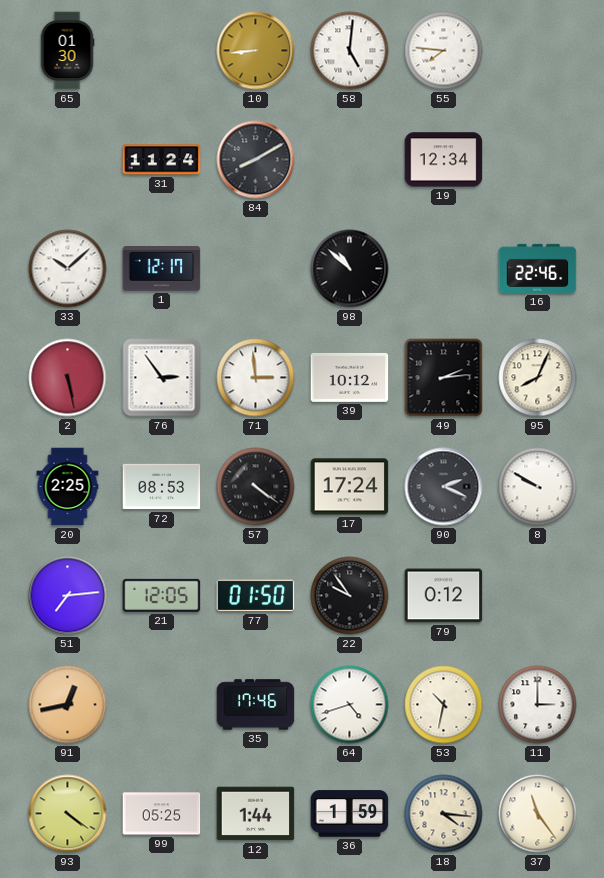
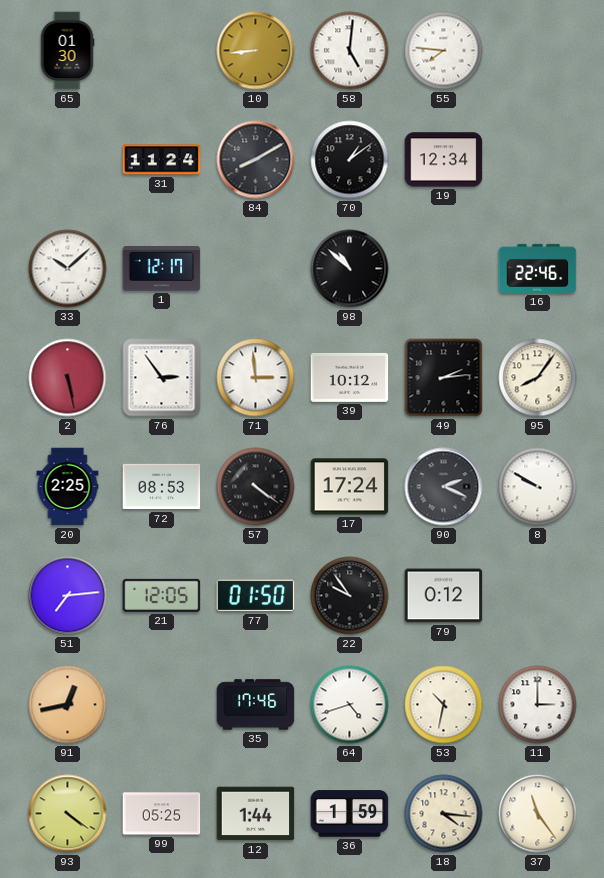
70: none -> 1:09
95: 8:04 -> 8:06
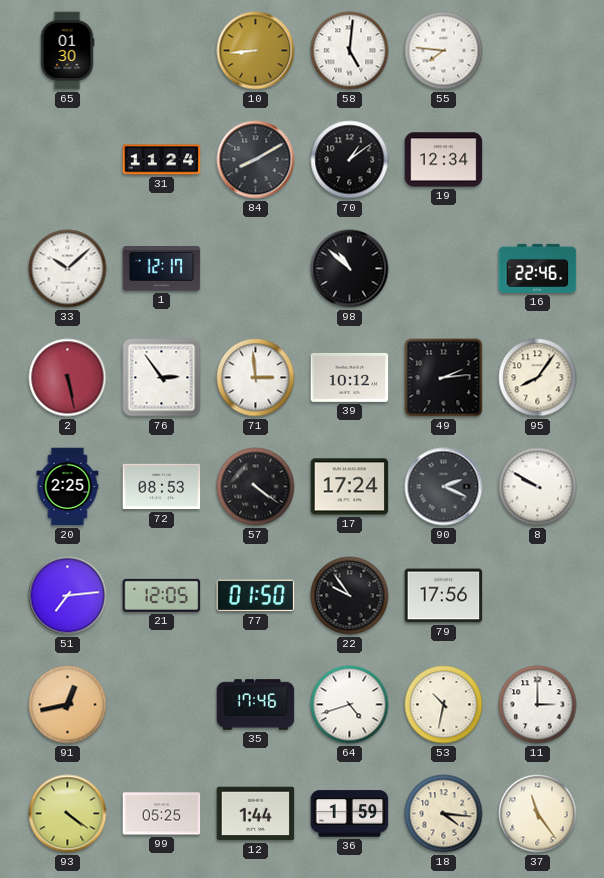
79: 0:12 -> 17:56
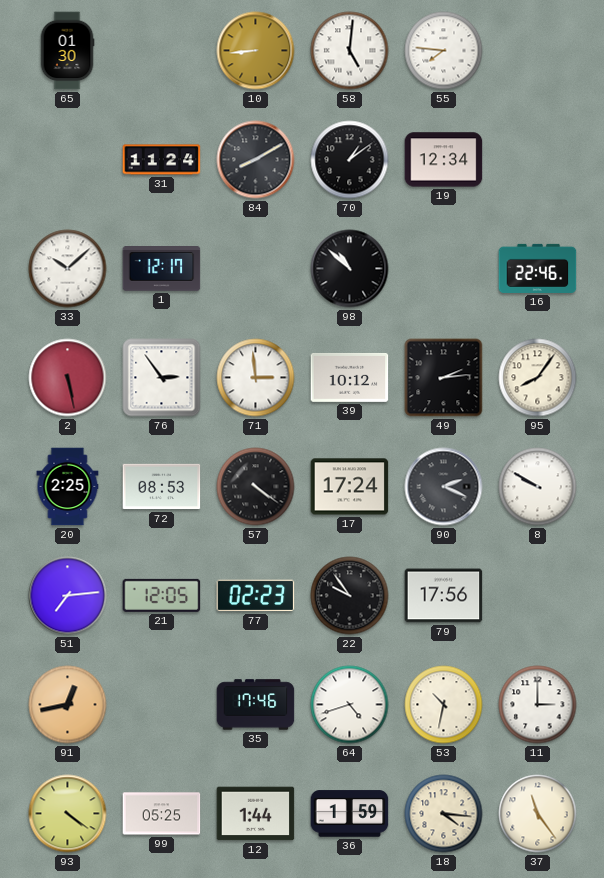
77: 01:50 -> 02:23
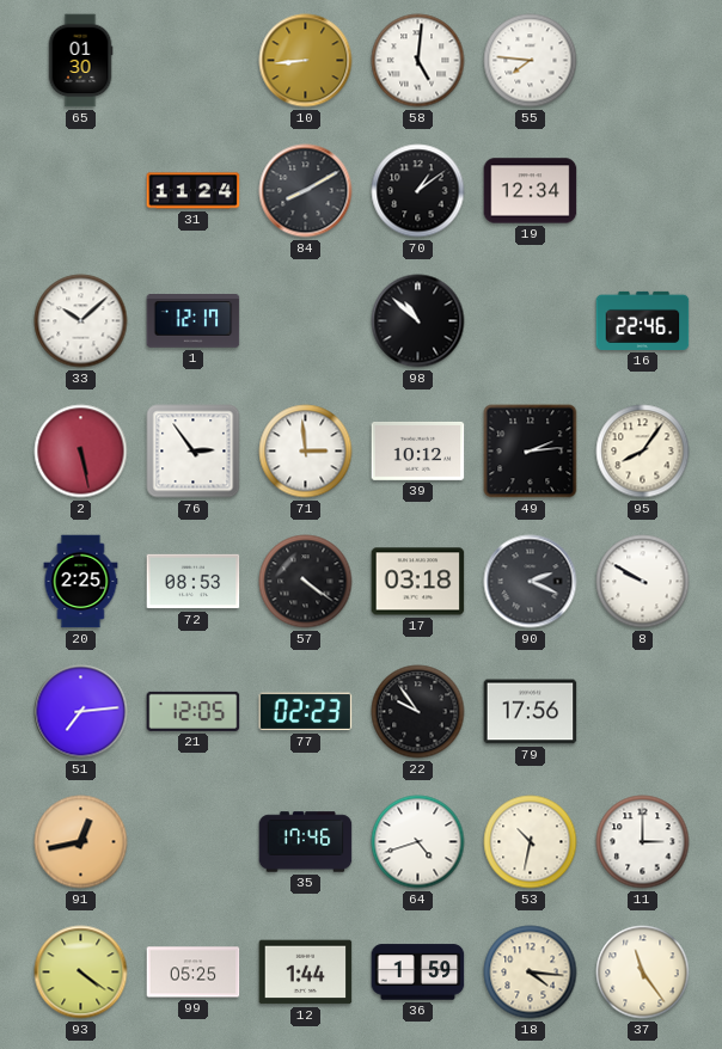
17: 17:24 -> 03:18
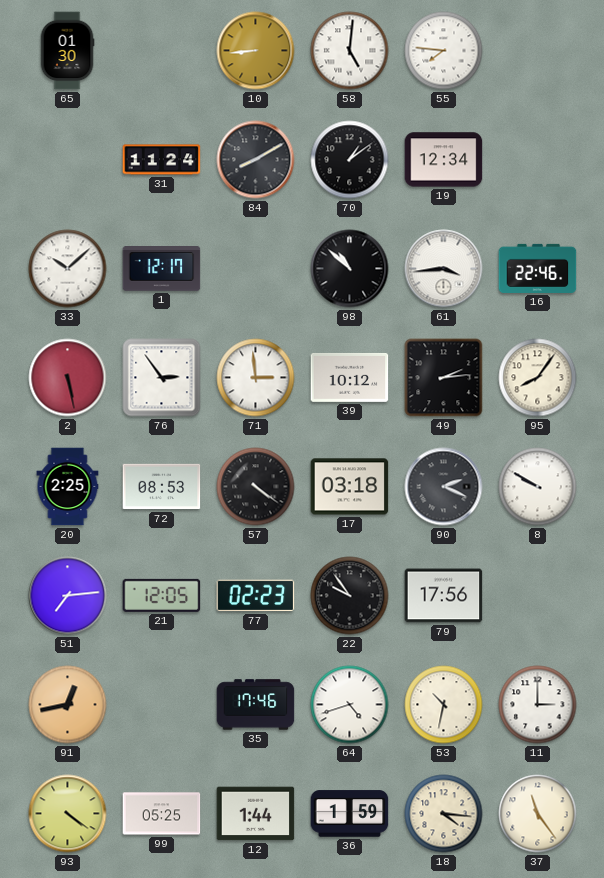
61: none -> 3:44
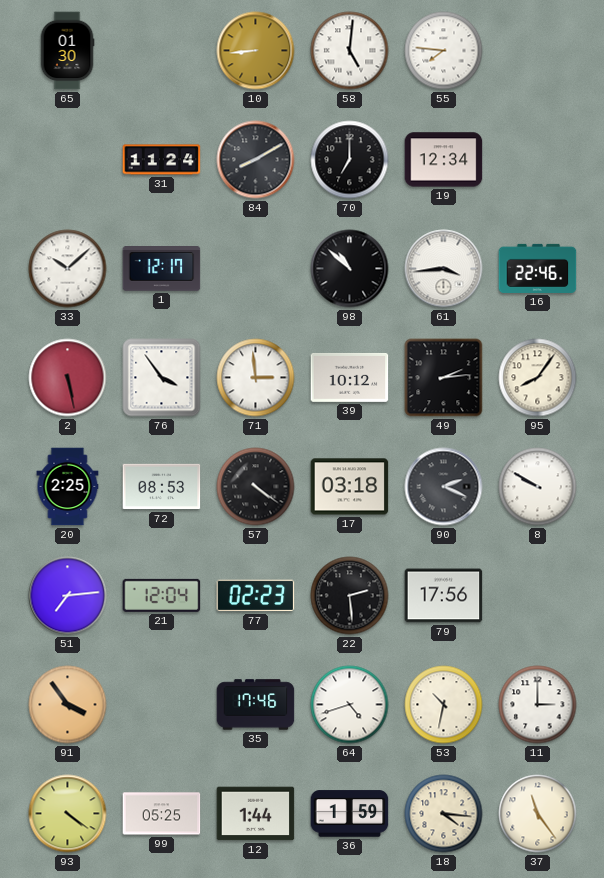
70: 1:09 -> 7:00
76: 2:54 -> 3:54
21: 12:05 -> 12:04
22: 9:54 -> 2:29
91: 12:43 -> 3:54
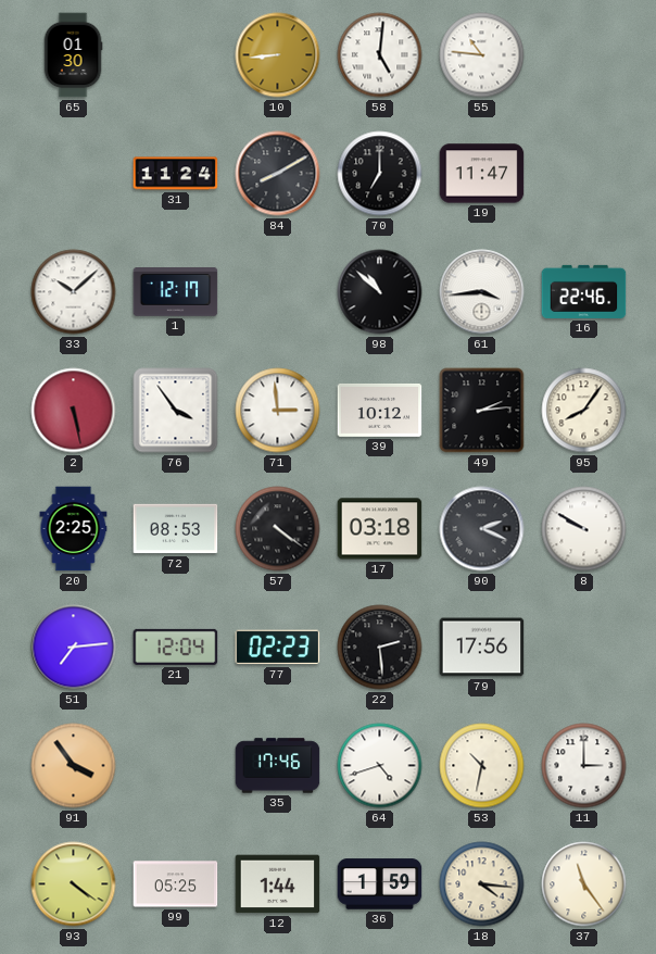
55: 7:46 -> 10:46
19: 12:34 -> 11:47
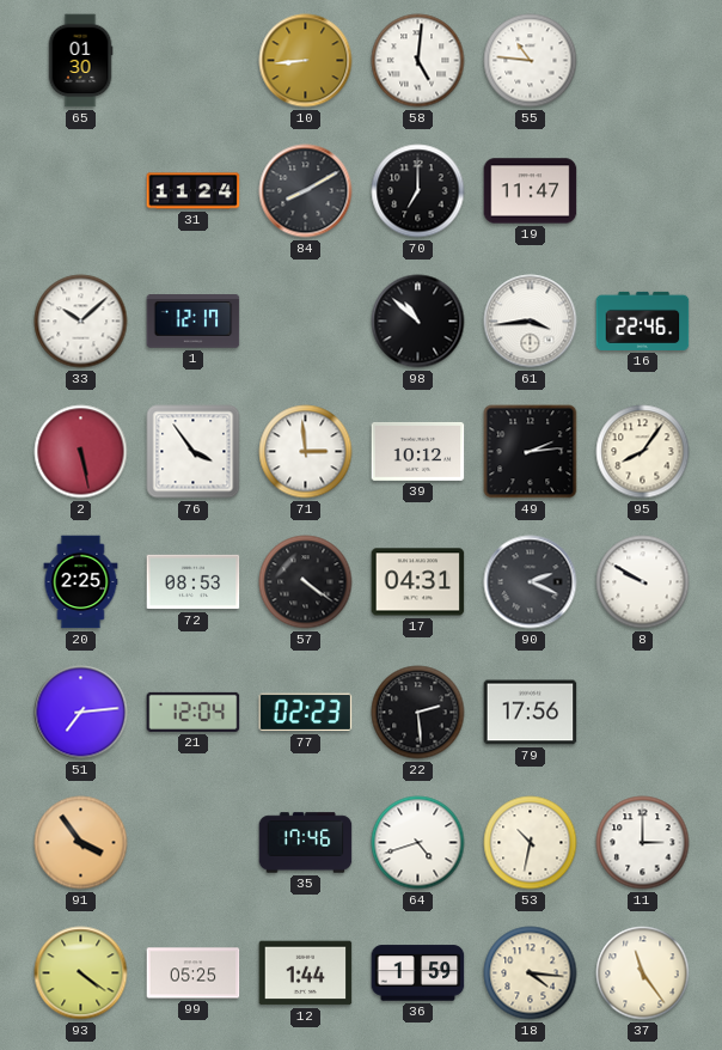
17: 03:18 -> 04:31
